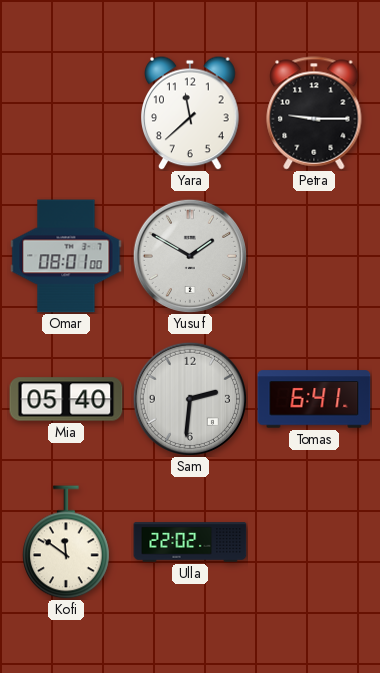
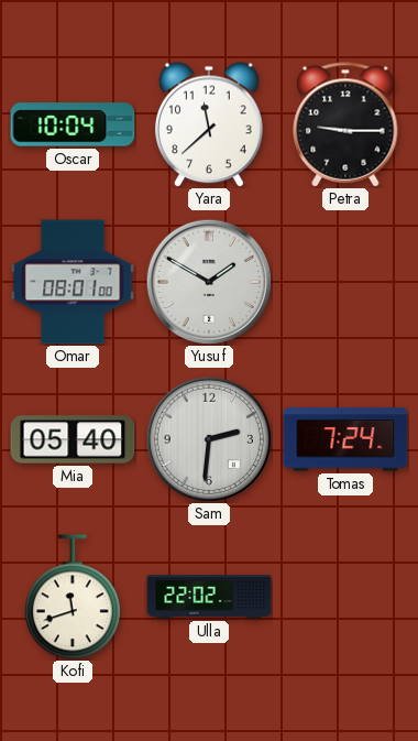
Oscar: none -> 10:04
Tomas: 6:41 -> 7:24
Kofi: 11:51 -> 11:42
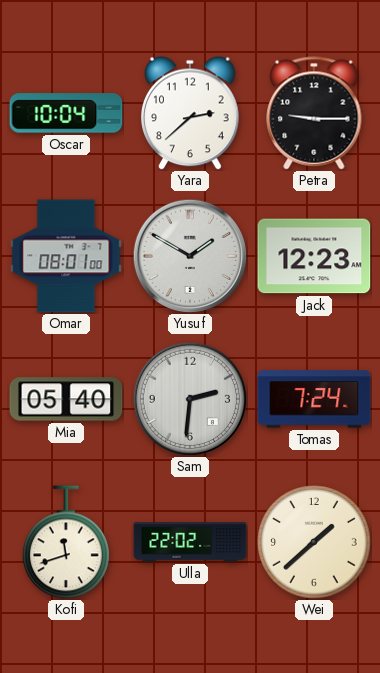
Yara: 11:38 -> 2:38
Jack: none -> 12:23
Wei: none -> 1:38
